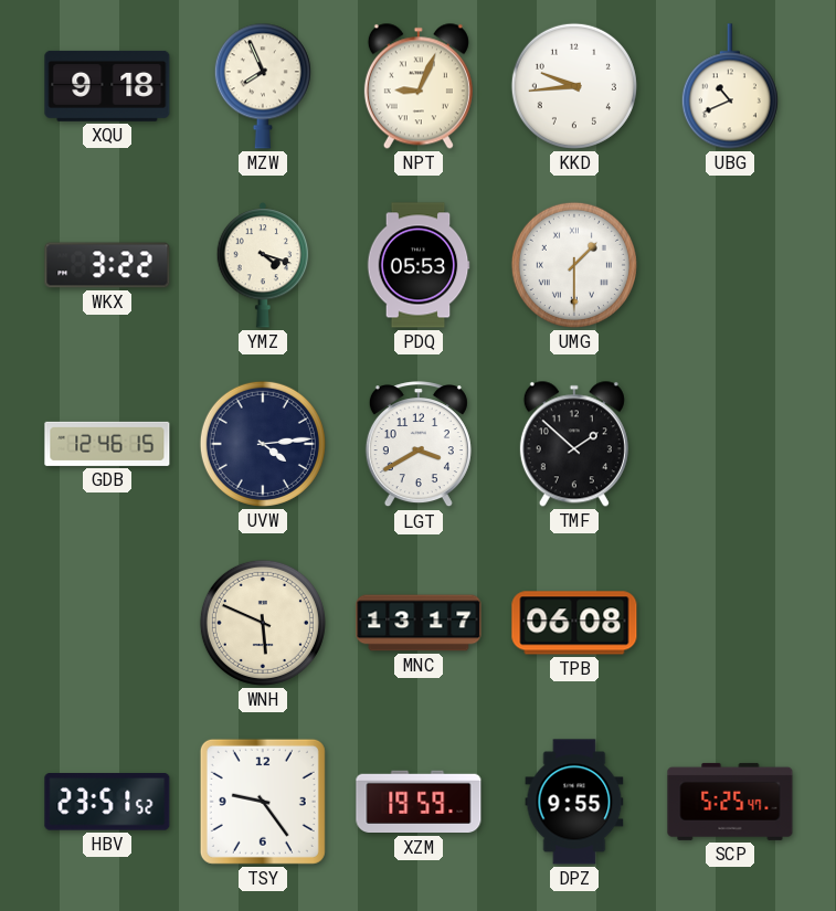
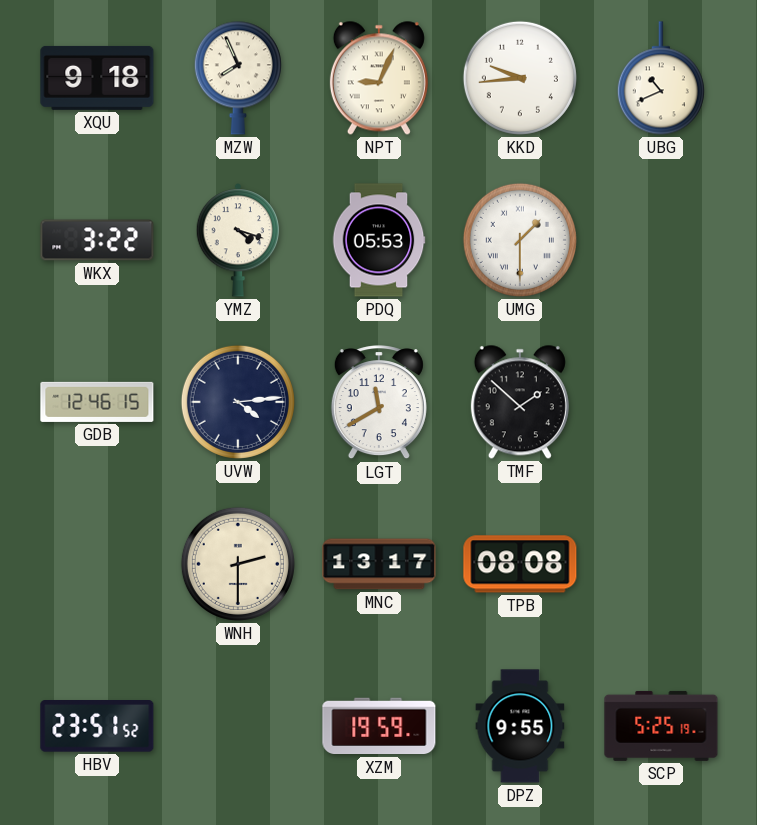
LGT: 3:40 -> 11:40
WNH: 5:49 -> 2:30
TPB: 06:08 -> 08:08
TSY: 9:24 -> none
SCP: 5:25:47 -> 5:25:19
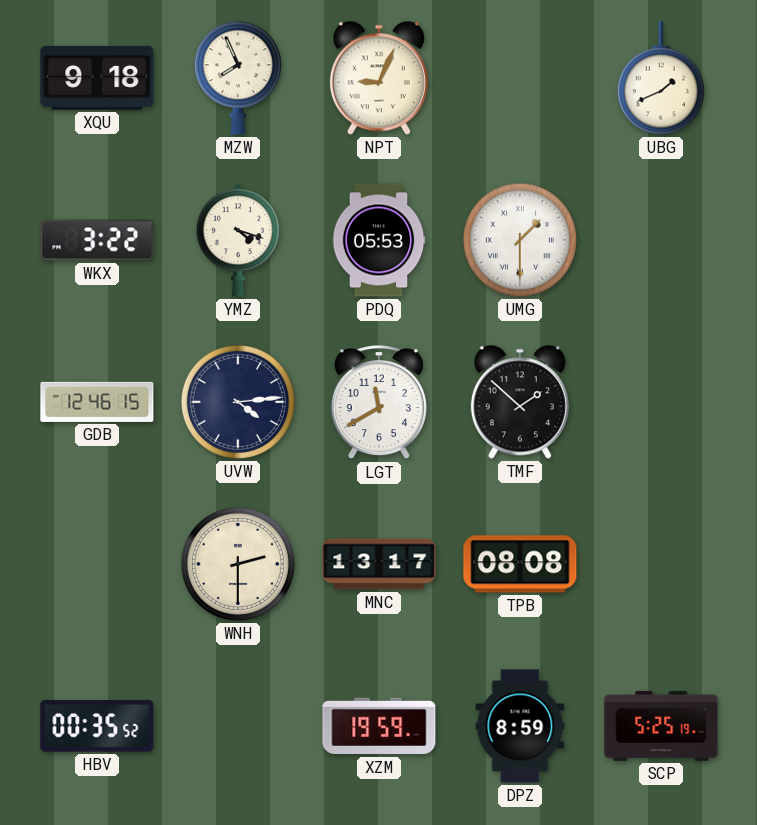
KKD: 9:44 -> none
UBG: 10:41 -> 1:41
HBV: 23:51 -> 00:35
DPZ: 9:55 -> 8:59
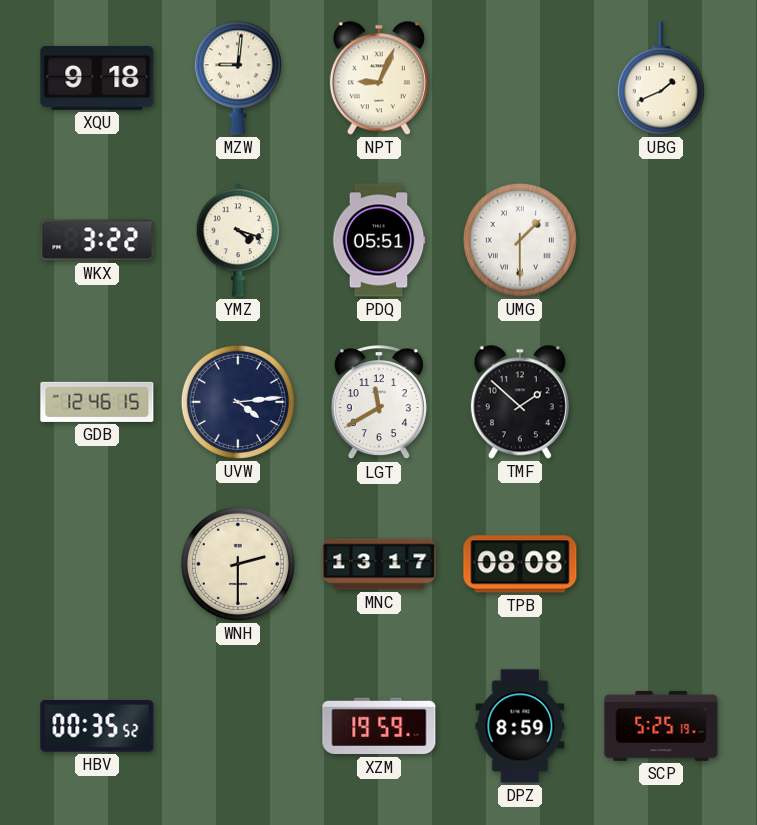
MZW: 7:56 -> 9:01
PDQ: 05:53 -> 05:51
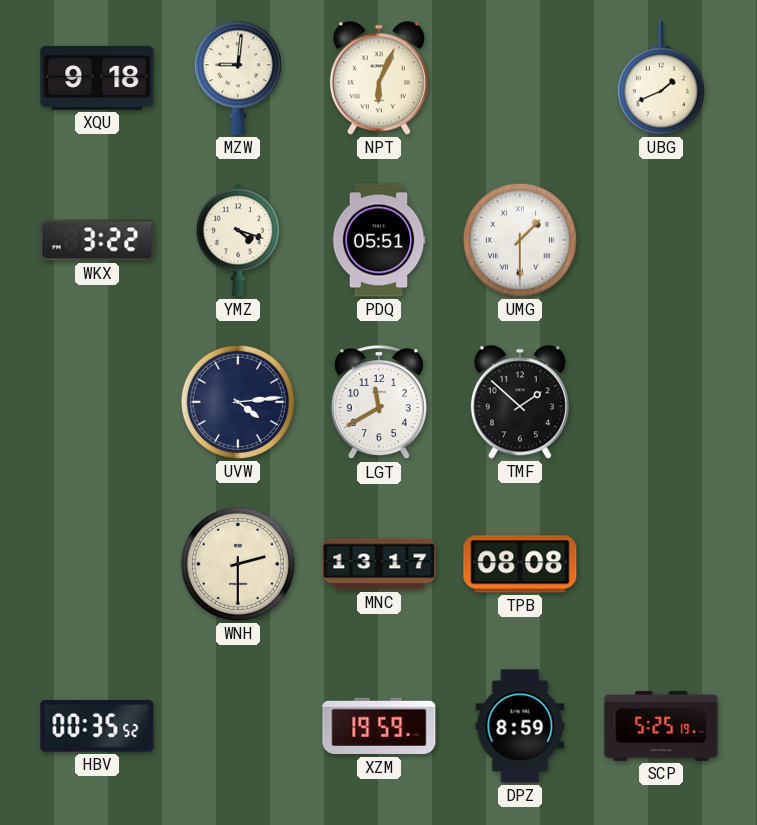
NPT: 9:04 -> 6:04
GDB: 12:46 -> none
